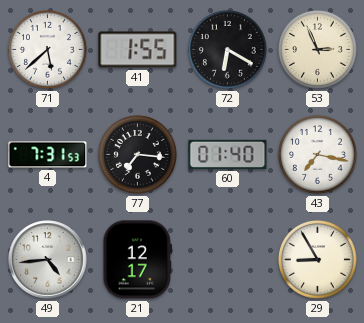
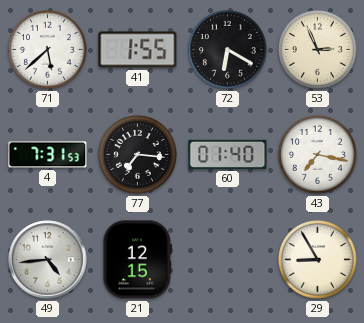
21: 12:17 -> 12:15
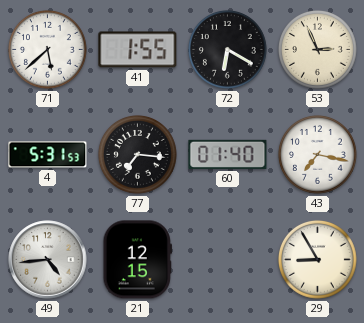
4: 7:31 -> 5:31
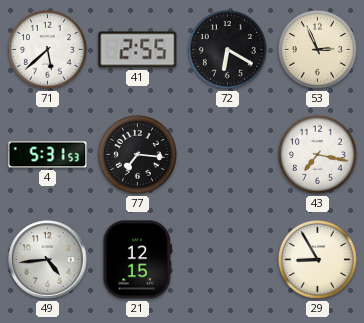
41: 1:55 -> 2:55
60: 01:40 -> none
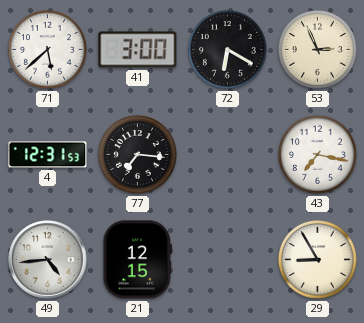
41: 2:55 -> 3:00
4: 5:31 -> 12:31
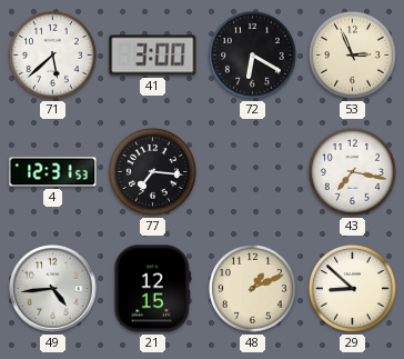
48: none -> 1:11
29: 8:55 -> 8:52
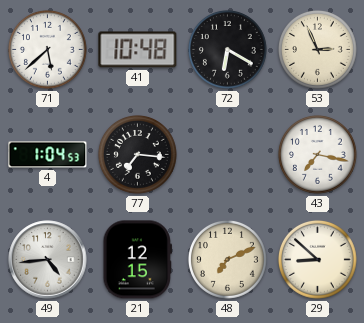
41: 3:00 -> 10:48
4: 12:31 -> 1:04
48: 1:11 -> 7:11
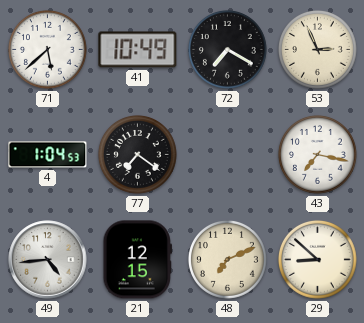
41: 10:48 -> 10:49
72: 6:20 -> 7:20
77: 7:16 -> 7:21
